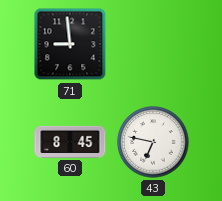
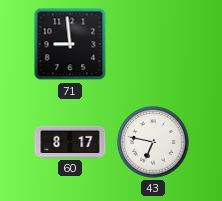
60: 8:45 -> 8:17
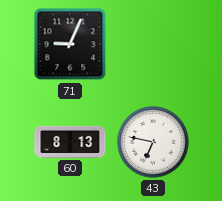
71: 8:59 -> 9:04
60: 8:17 -> 8:13
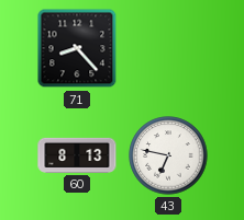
71: 9:04 -> 8:23
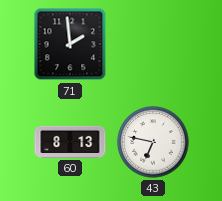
71: 8:23 -> 1:59
